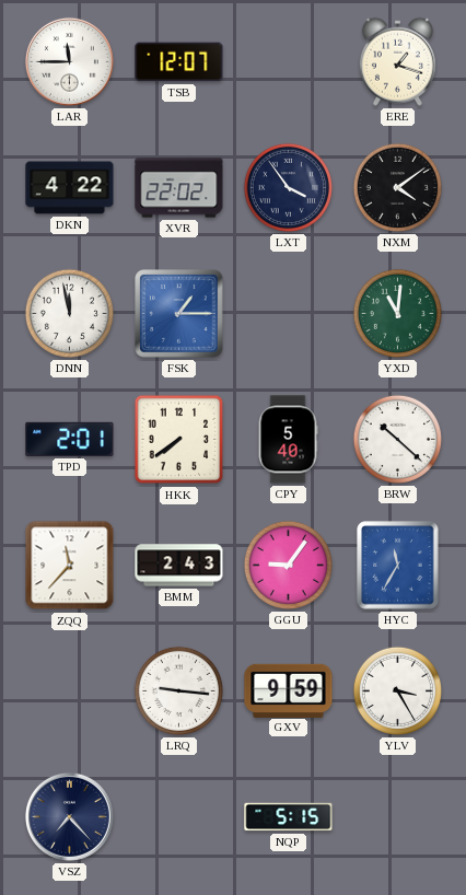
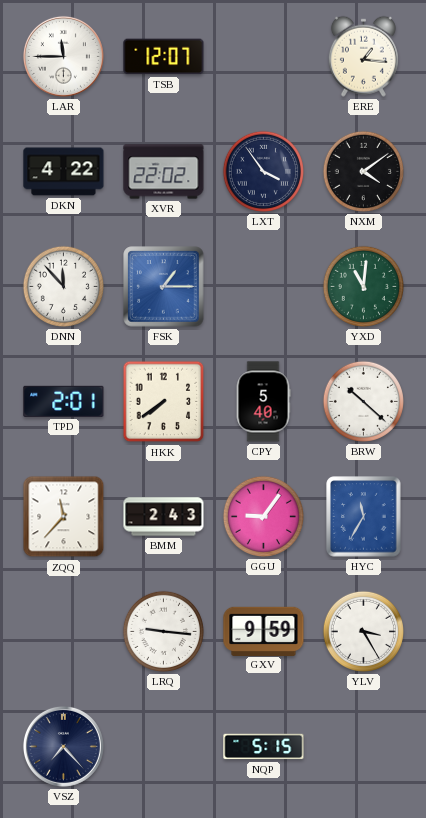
ERE: 1:18 -> 1:16
DNN: 11:58 -> 11:53
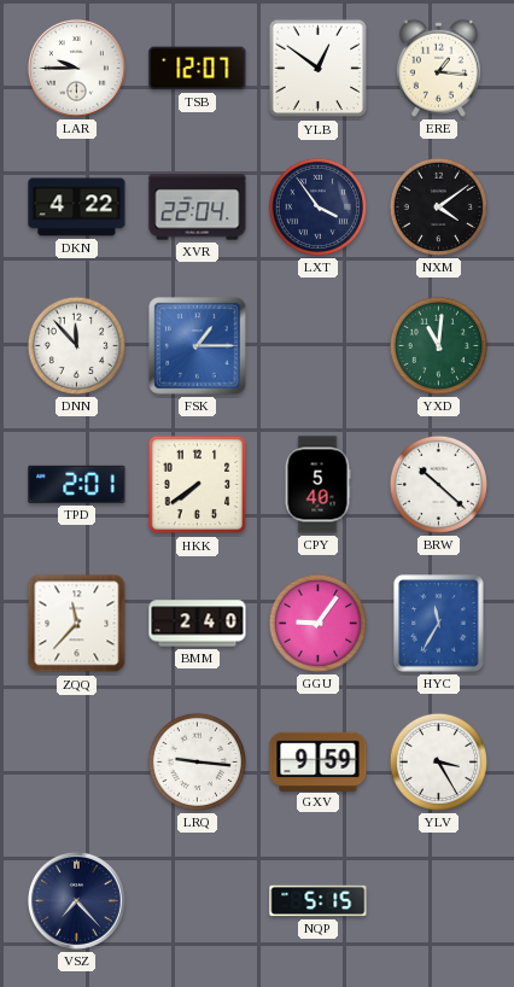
LAR: 11:45 -> 9:45
YLB: none -> 12:51
XVR: 22:02 -> 22:04
BMM: 2:43 -> 2:40
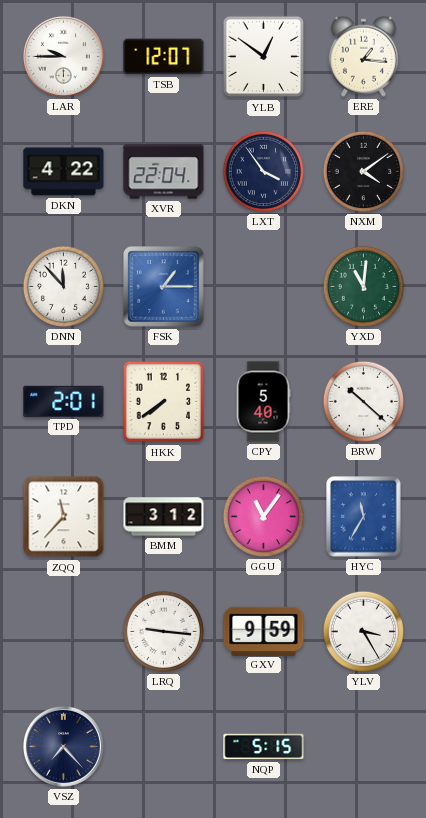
BMM: 2:40 -> 3:12
GGU: 9:06 -> 11:06
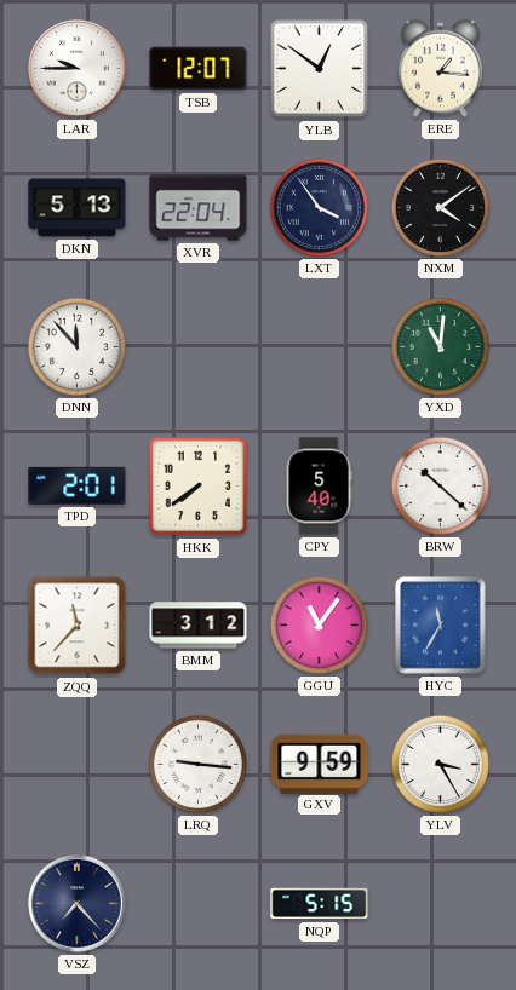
DKN: 4:22 -> 5:13
FSK: 1:15 -> none
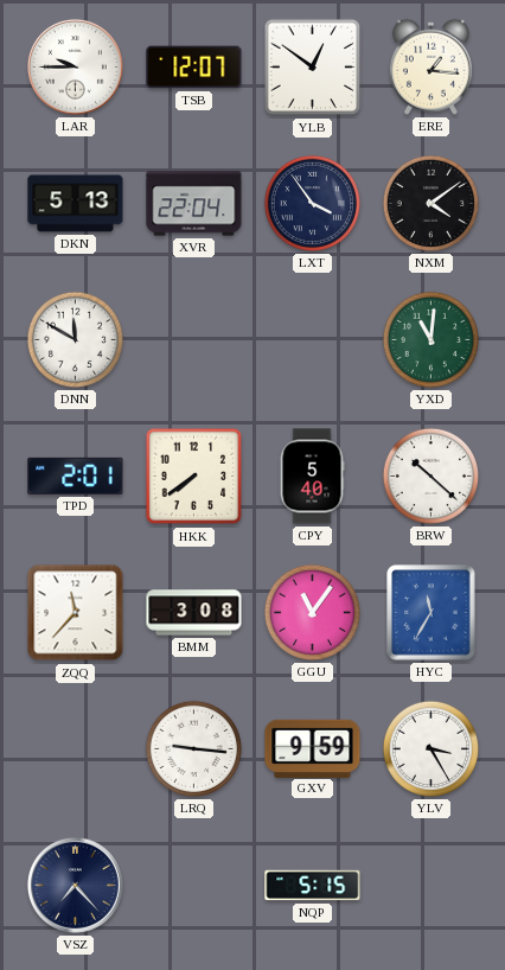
DNN: 11:53 -> 11:50
BMM: 3:12 -> 3:08
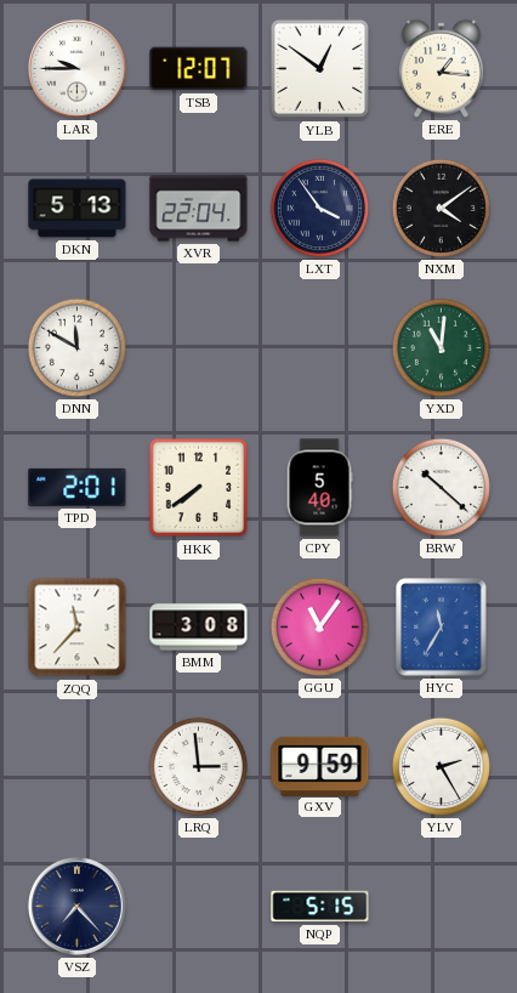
LRQ: 9:16 -> 2:59
YLV: 3:25 -> 2:25
